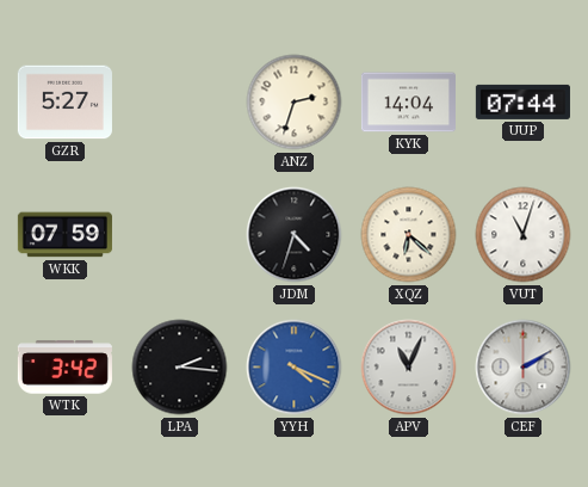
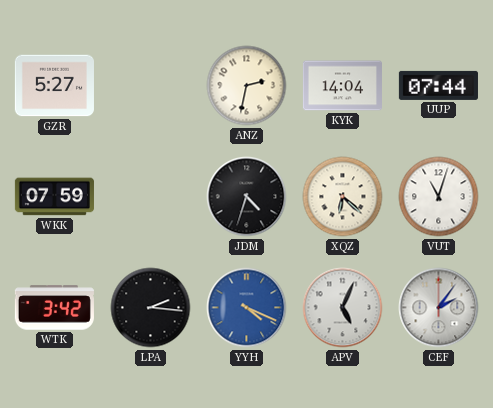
ANZ: 2:33 -> 2:32
APV: 11:04 -> 5:04
CEF: 2:10 -> 2:06
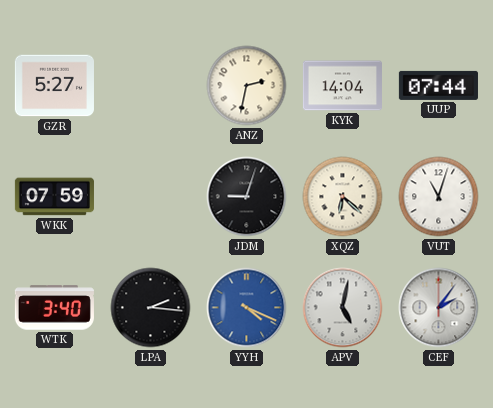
JDM: 4:33 -> 9:03
WTK: 3:42 -> 3:40
APV: 5:04 -> 5:02
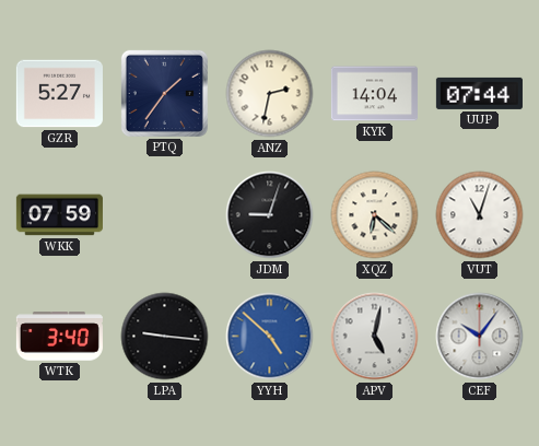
PTQ: none -> 1:36
LPA: 2:16 -> 9:16
YYH: 4:19 -> 4:52
CEF: 2:06 -> 10:06
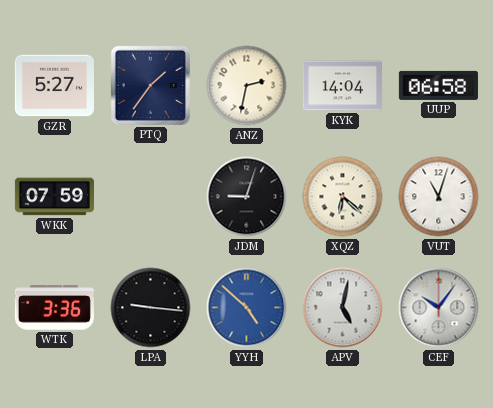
UUP: 07:44 -> 06:58
WTK: 3:40 -> 3:36
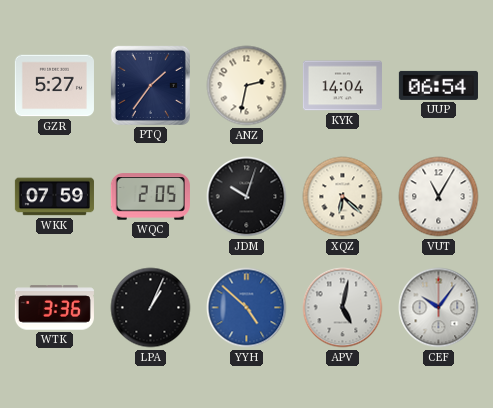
UUP: 06:58 -> 06:54
WQC: none -> 2:05
JDM: 9:03 -> 10:03
VUT: 11:03 -> 11:05
LPA: 9:16 -> 1:04
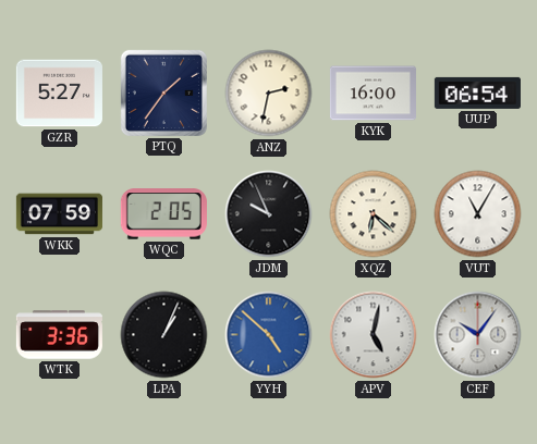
KYK: 14:04 -> 16:00
JDM: 10:03 -> 9:56
